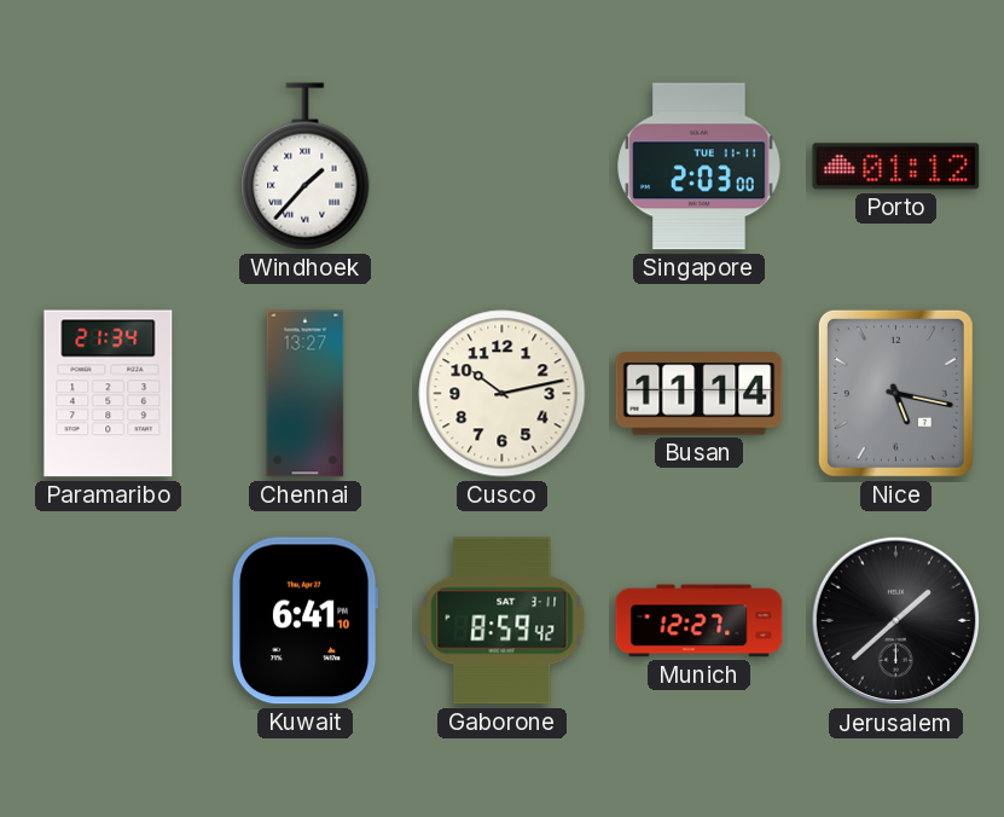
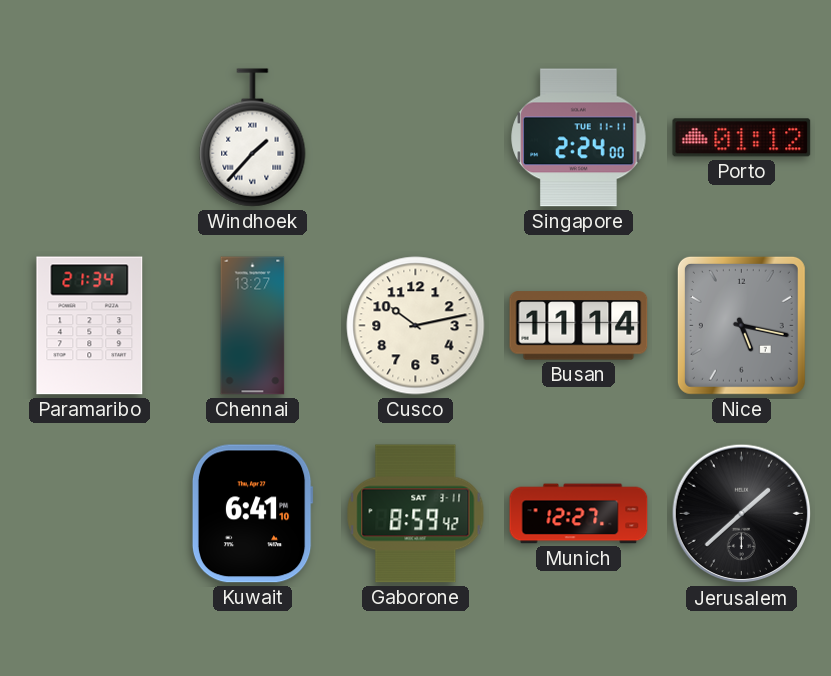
Singapore: 2:03 -> 2:24
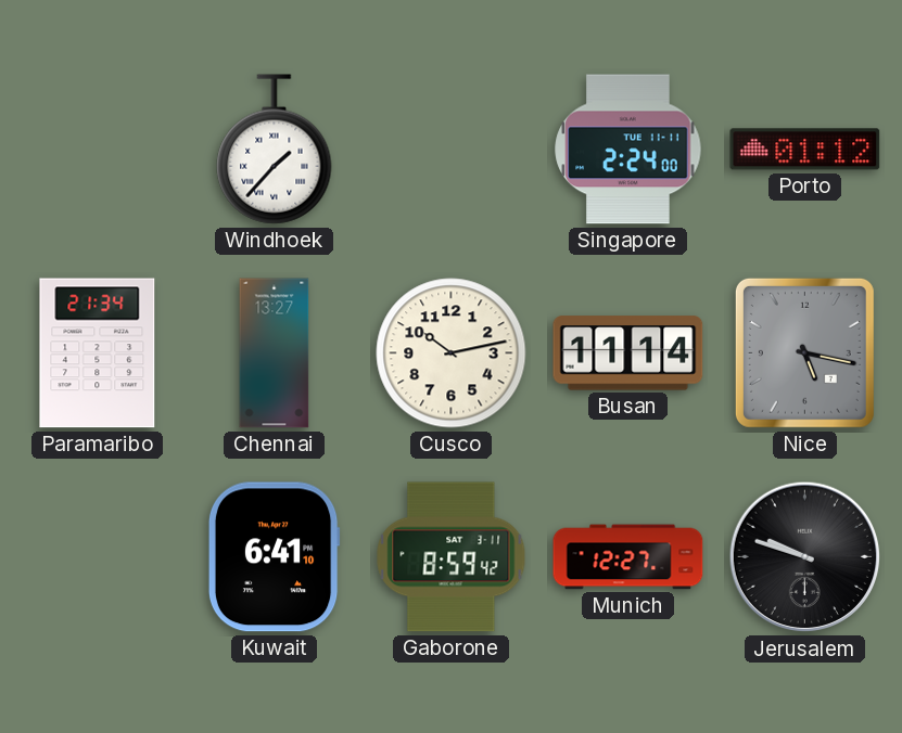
Jerusalem: 1:38 -> 9:48
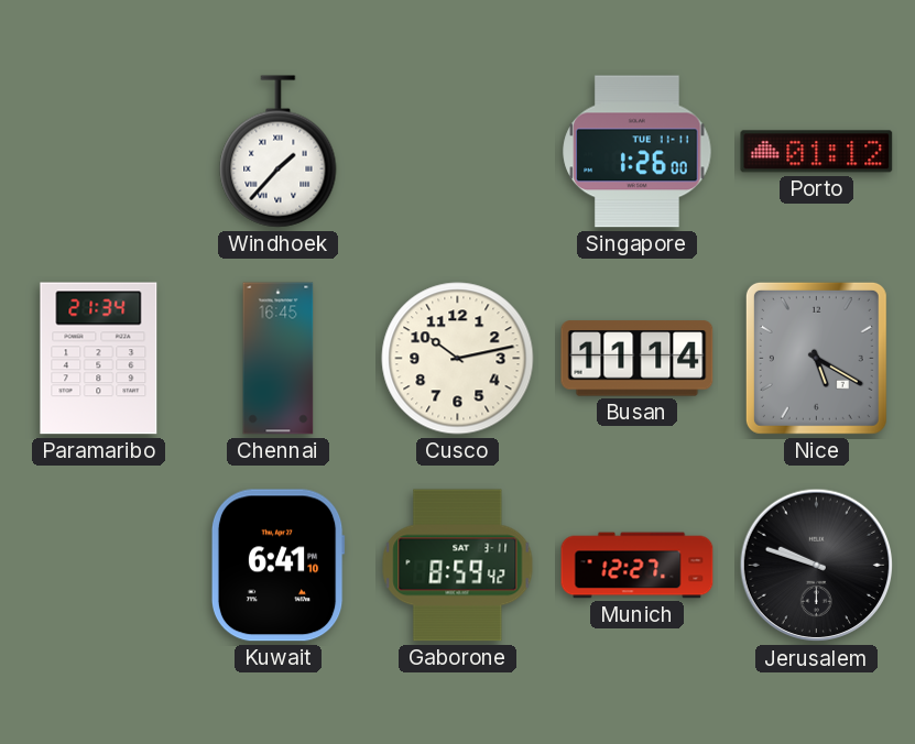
Singapore: 2:24 -> 1:26
Chennai: 13:27 -> 16:45
Nice: 5:17 -> 5:20
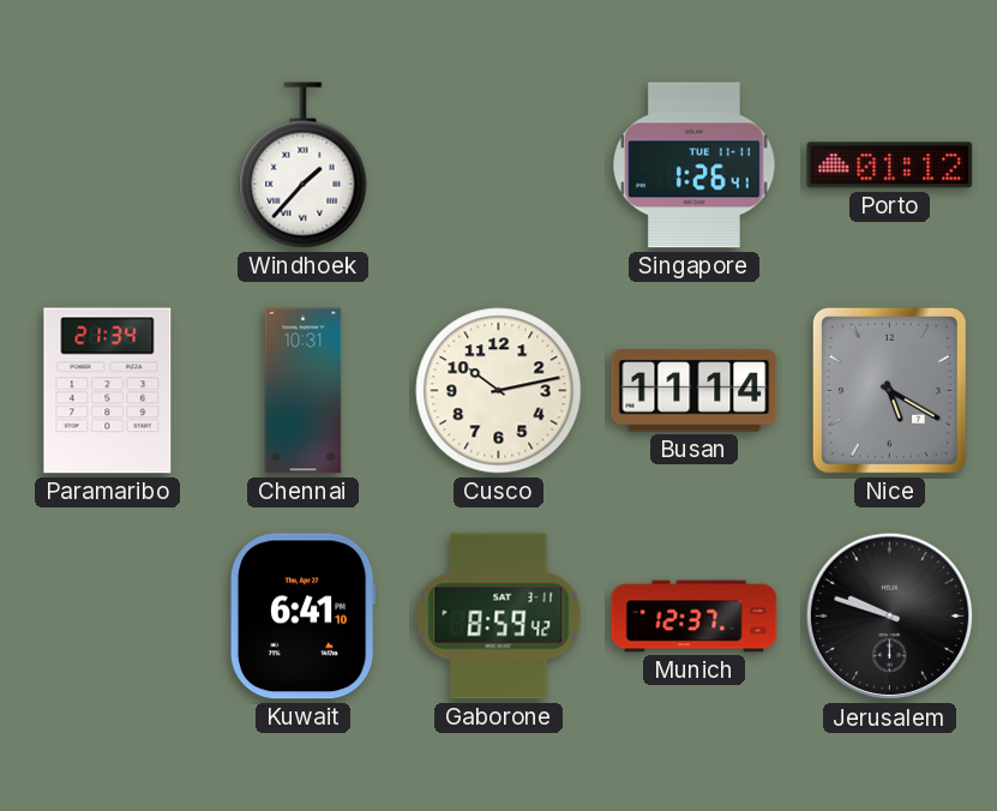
Singapore: 1:26:00 -> 1:26:41
Chennai: 16:45 -> 10:31
Munich: 12:27 -> 12:37
